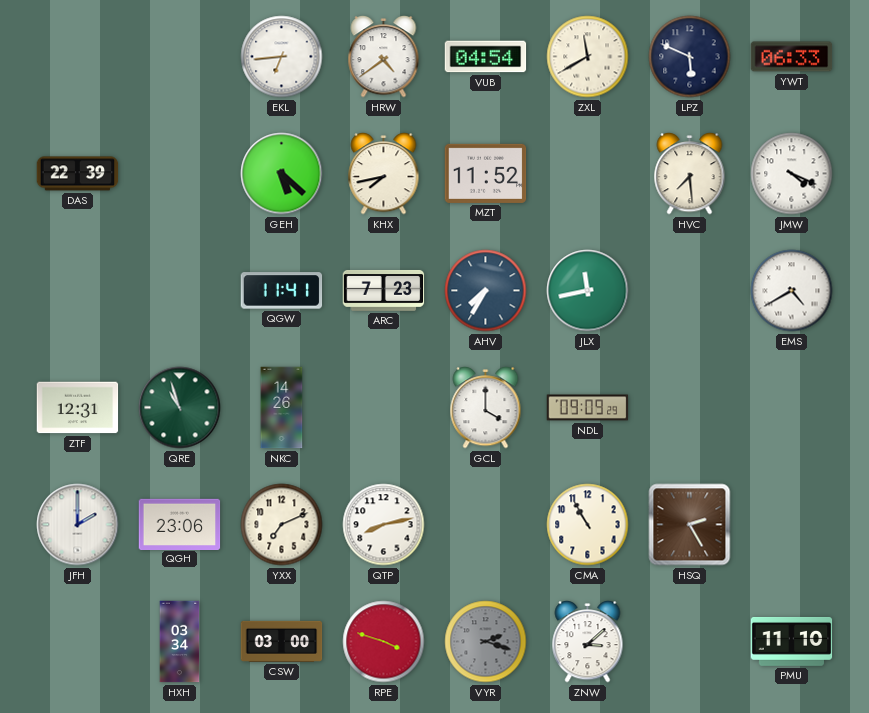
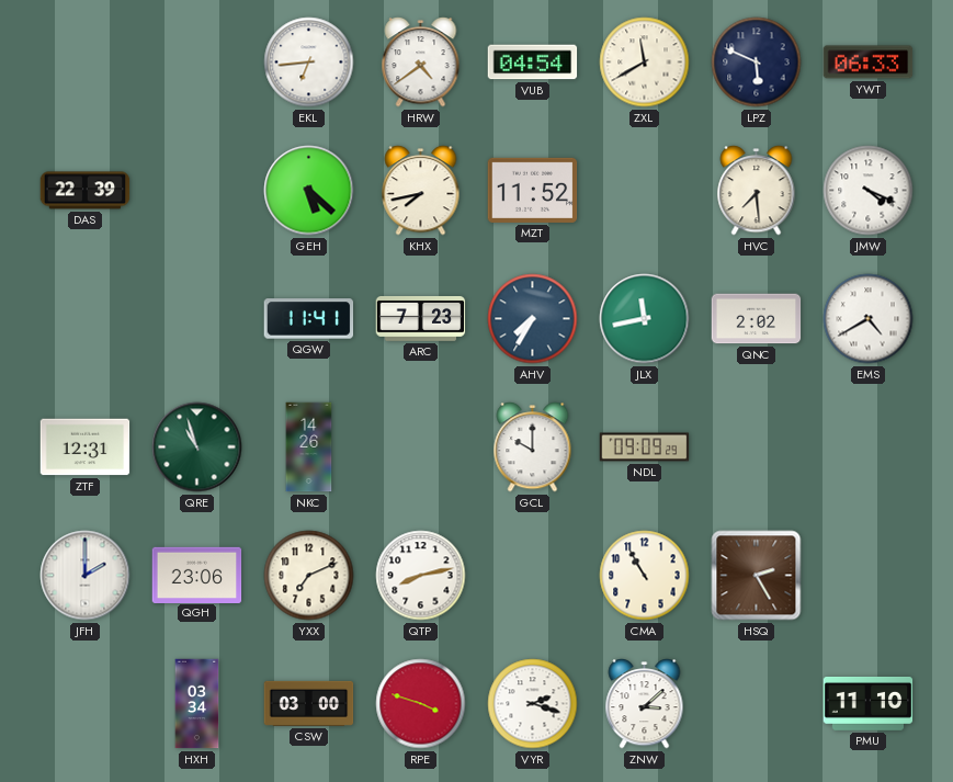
QNC: none -> 2:02
GCL: 4:00 -> 10:00
VYR dial: grey -> white
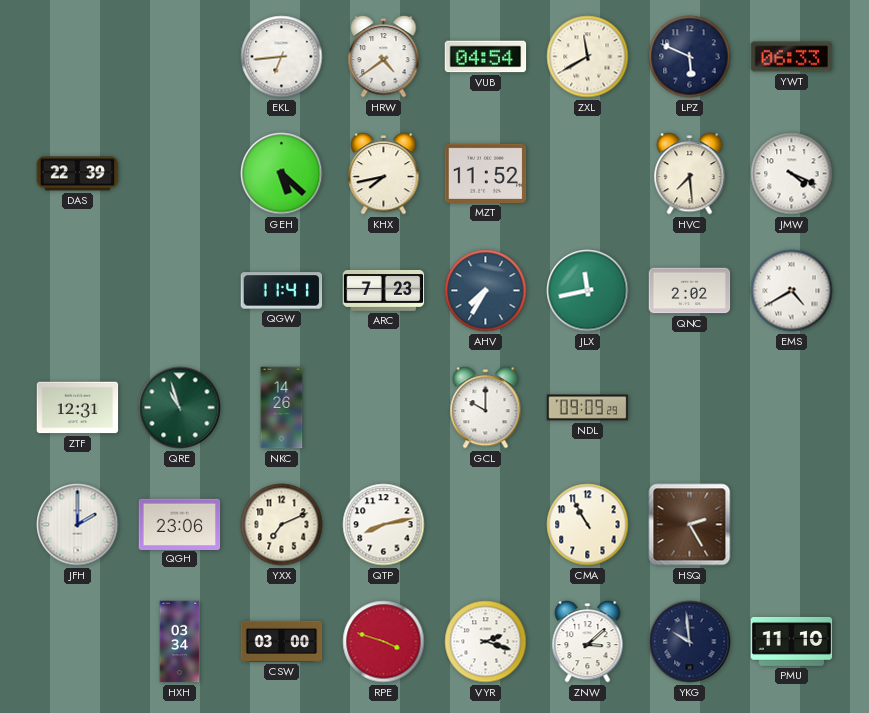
YKG: none -> 9:59
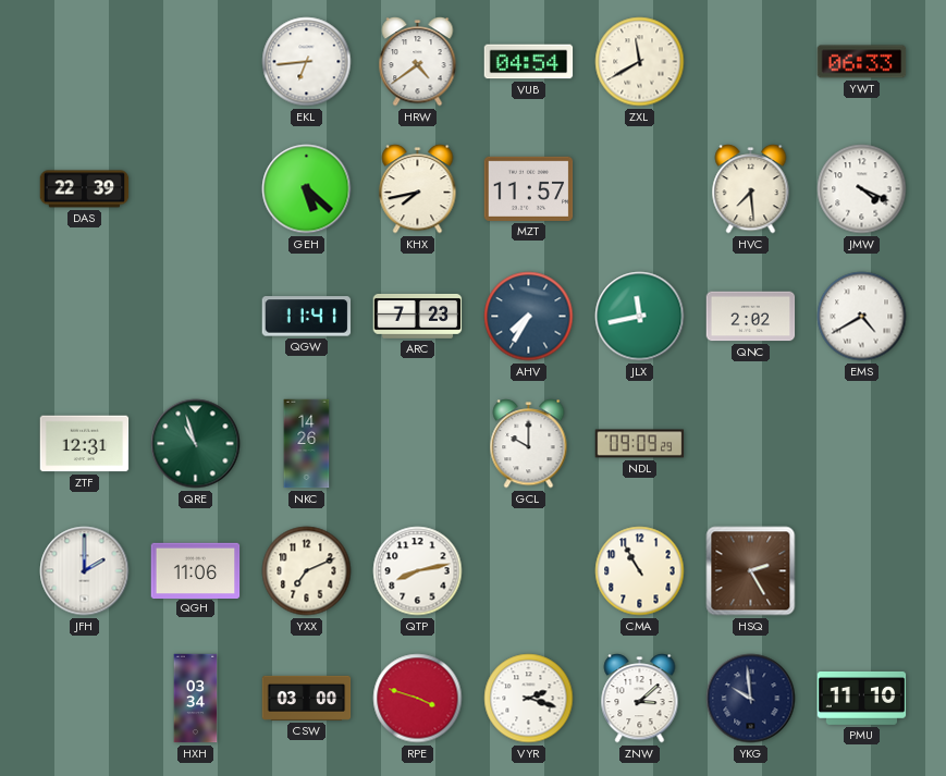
LPZ: 5:49 -> none
MZT: 11:52 -> 11:57
QGH: 23:06 -> 11:06
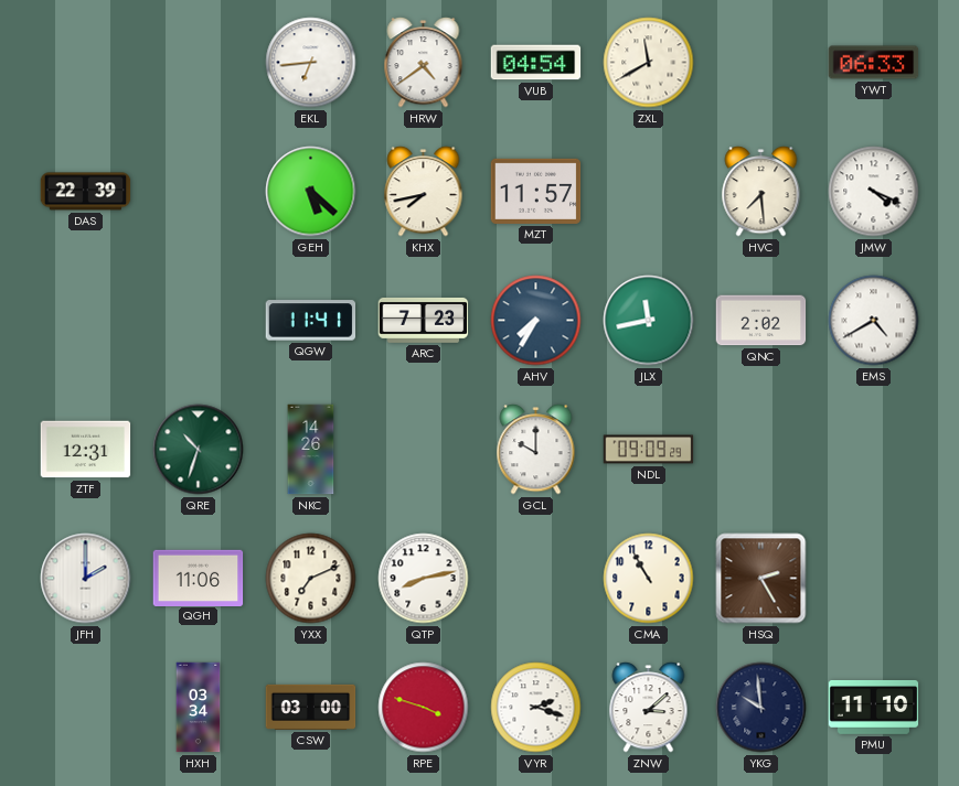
QRE: 10:57 -> 10:33
